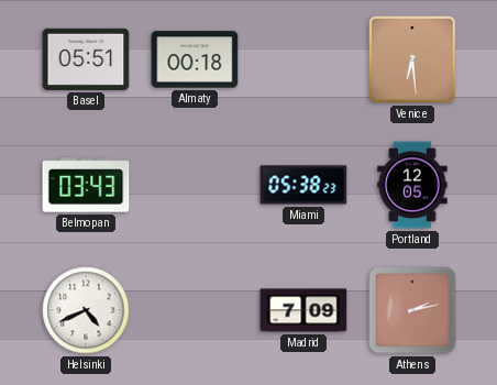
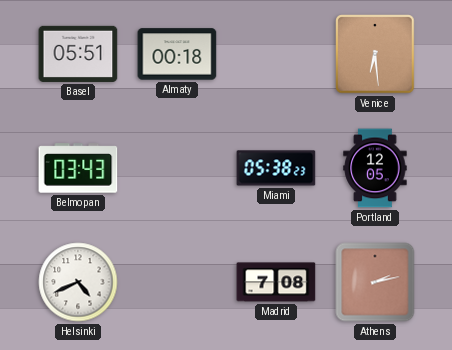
Madrid: 7:09 -> 7:08
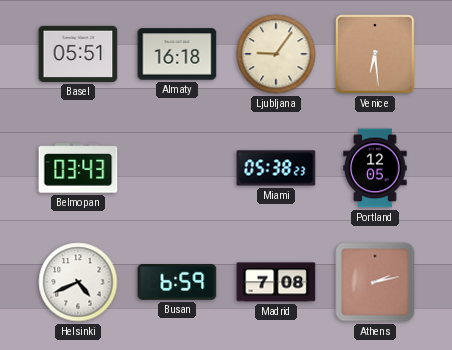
Almaty: 00:18 -> 16:18
Ljubljana: none -> 9:06
Busan: none -> 6:59
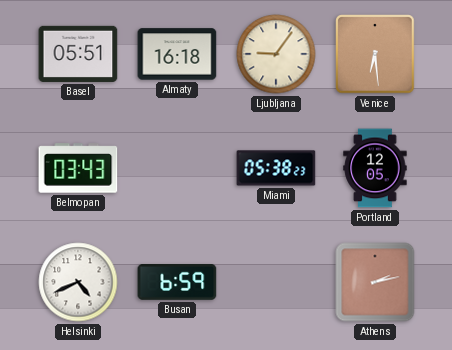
Madrid: 7:08 -> none
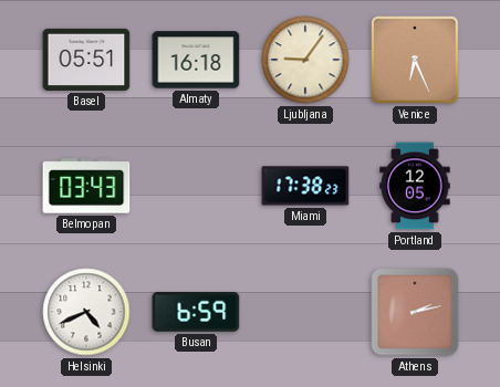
Venice: 6:29 -> 6:26
Miami: 05:38 -> 17:38
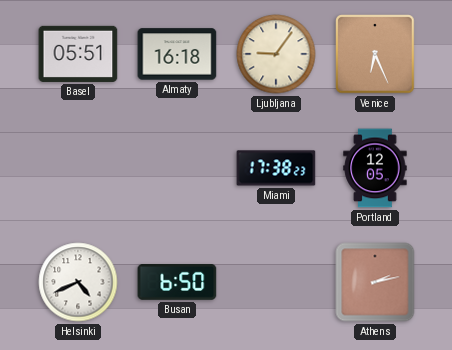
Belmopan: 03:43 -> none
Busan: 6:59 -> 6:50
